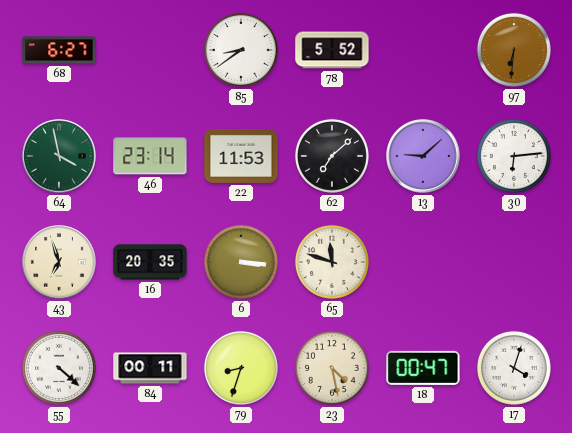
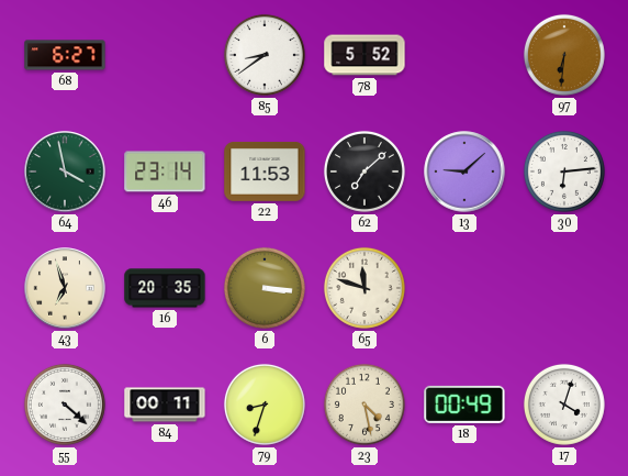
18: 00:47 -> 00:49
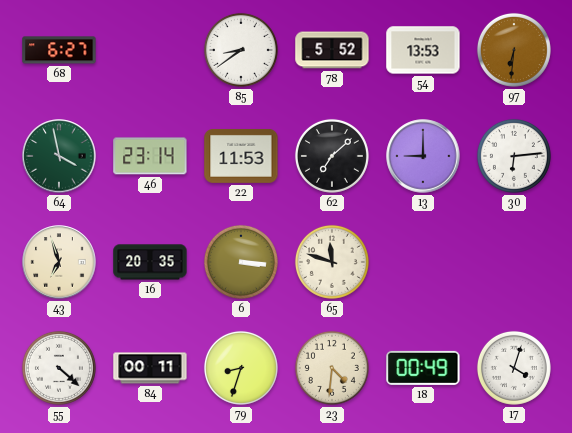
54: none -> 13:53
13: 9:08 -> 9:00
23: 4:28 -> 4:31
